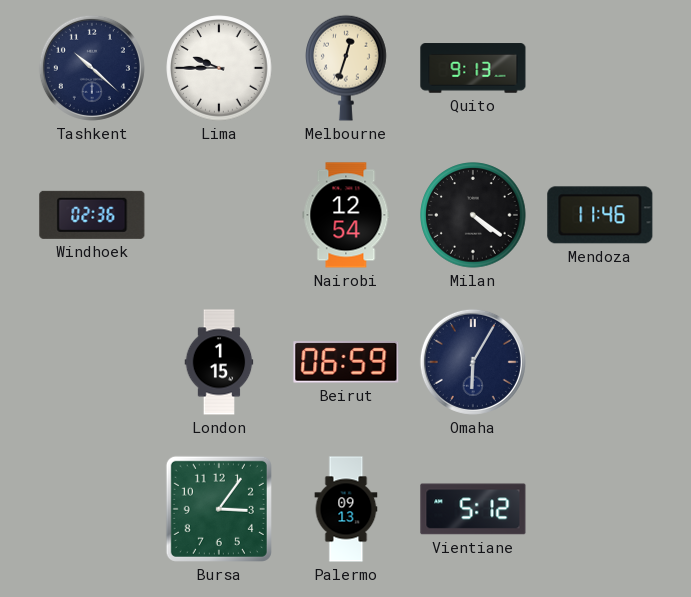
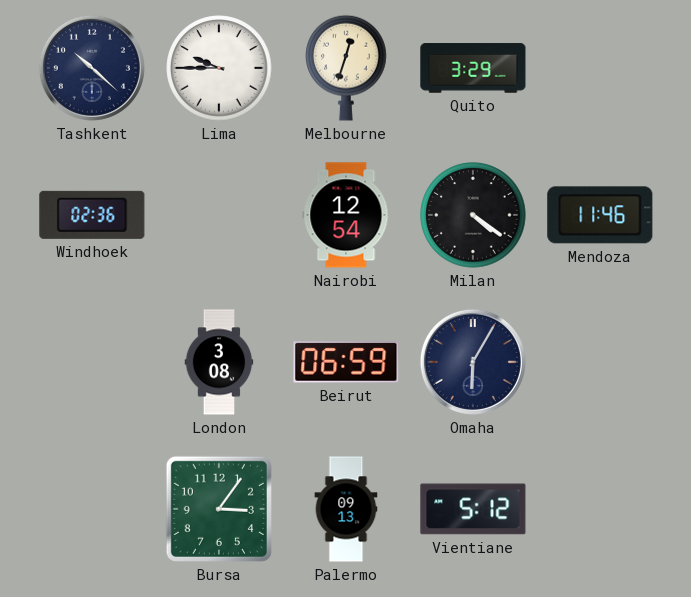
Quito: 9:13 -> 3:29
London: 1:15 -> 3:08
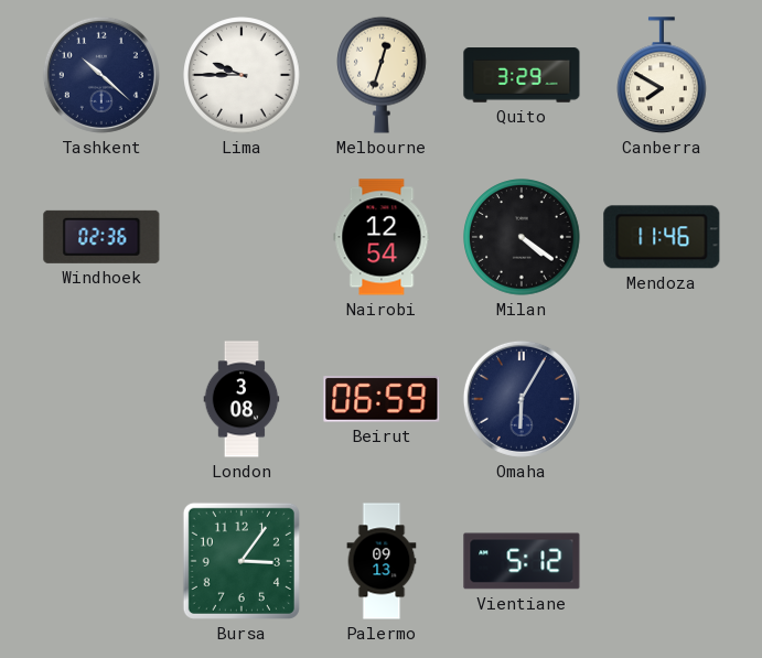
Canberra: none -> 7:50
